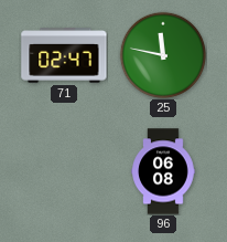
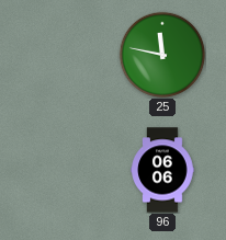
71: 02:47 -> none
96: 06:08 -> 06:06
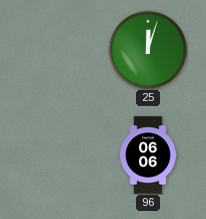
25: 11:47 -> 12:03
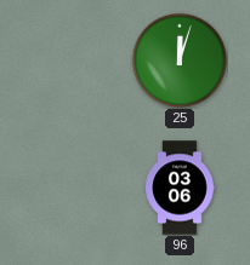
96: 06:06 -> 03:06
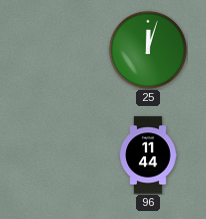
96: 03:06 -> 11:44
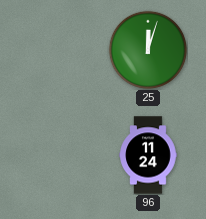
96: 11:44 -> 11:24
